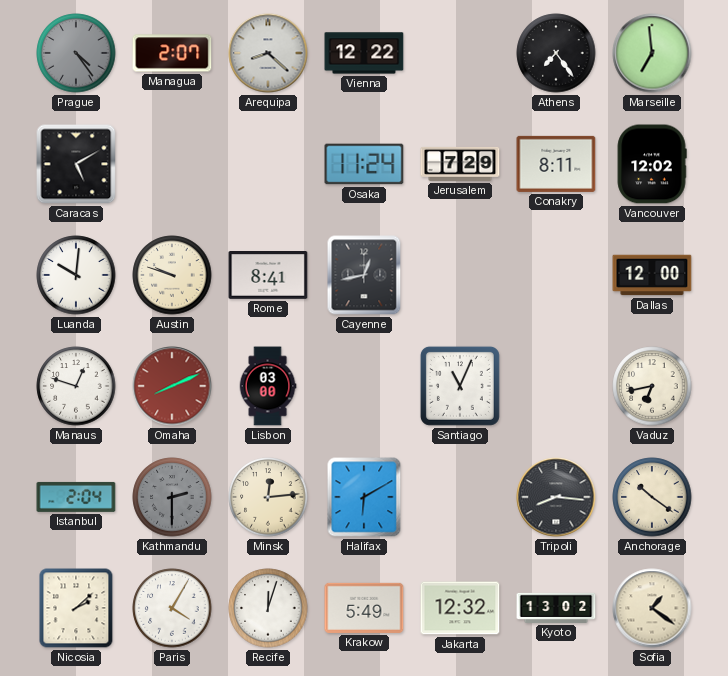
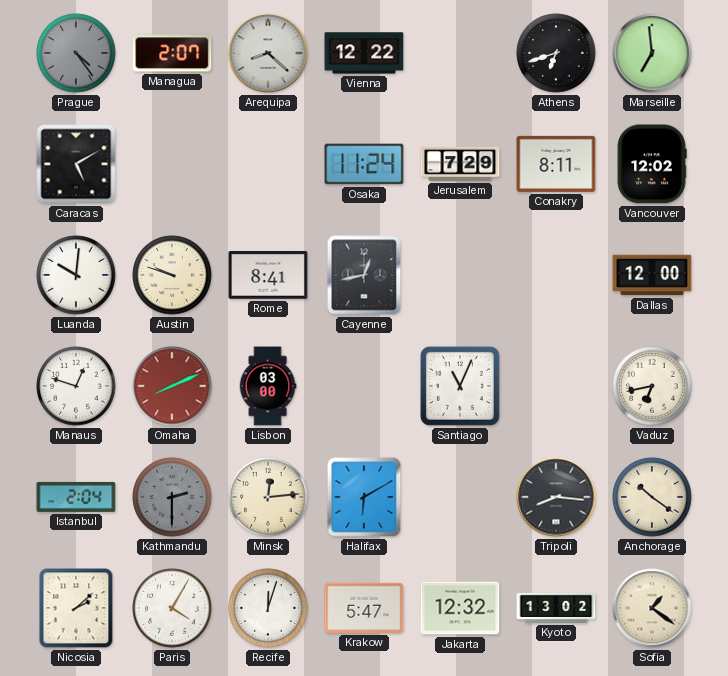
Athens: 7:24 -> 6:42
Krakow: 5:49 -> 5:47
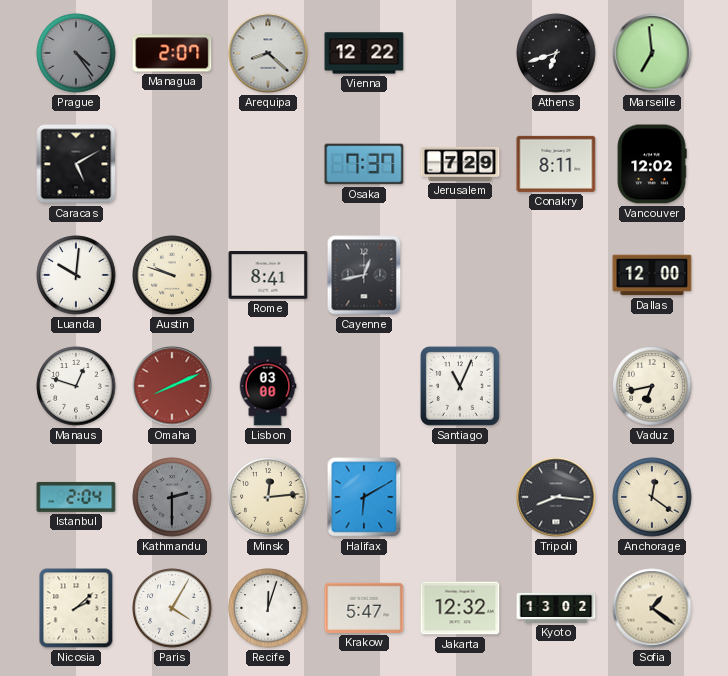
Osaka: 11:24 -> 7:37
Anchorage: 10:21 -> 12:21
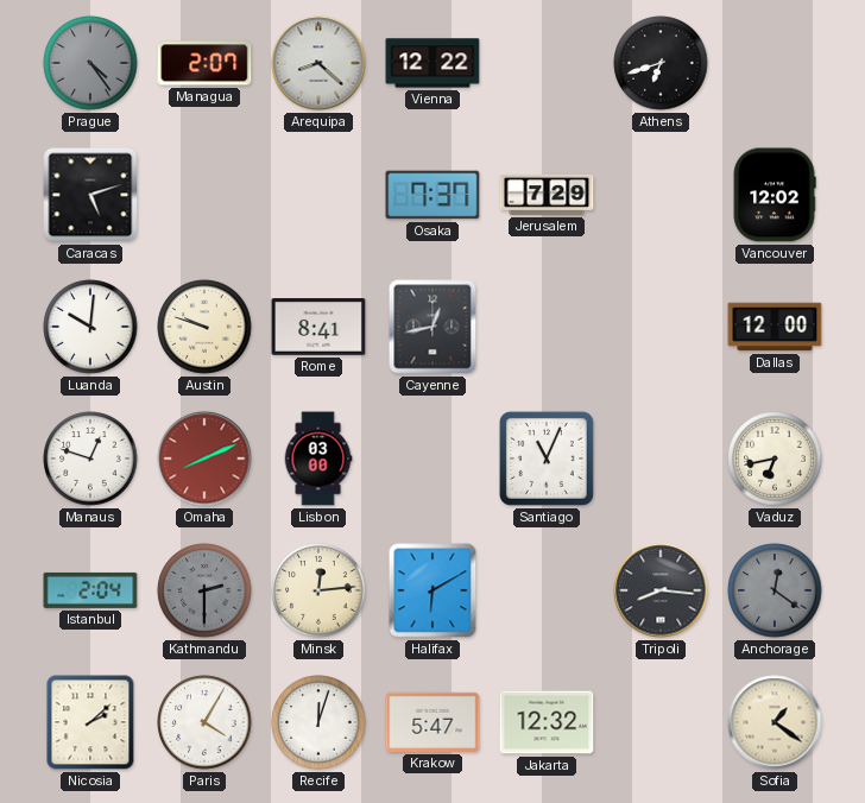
Marseille: 6:59 -> none
Caracas: 5:10 -> 5:12
Conakry: 8:11 -> none
Anchorage dial: cream -> grey
Kyoto: 13:02 -> none
